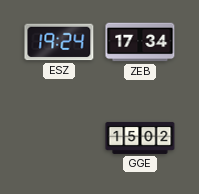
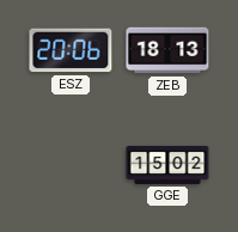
ESZ: 19:24 -> 20:06
ZEB: 17:34 -> 18:13
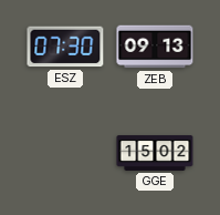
ESZ: 20:06 -> 07:30
ZEB: 18:13 -> 09:13
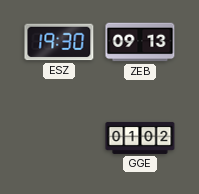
ESZ: 07:30 -> 19:30
GGE: 15:02 -> 01:02
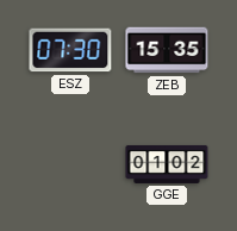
ESZ: 19:30 -> 07:30
ZEB: 09:13 -> 15:35
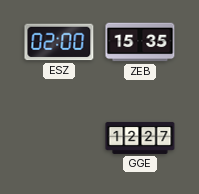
ESZ: 07:30 -> 02:00
GGE: 01:02 -> 12:27
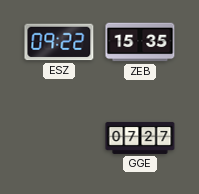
ESZ: 02:00 -> 09:22
GGE: 12:27 -> 07:27
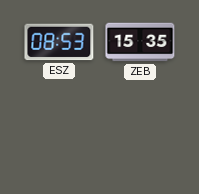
ESZ: 09:22 -> 08:53
GGE: 07:27 -> none
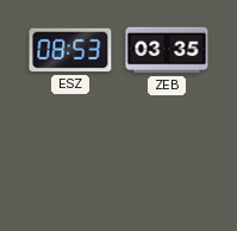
ZEB: 15:35 -> 03:35
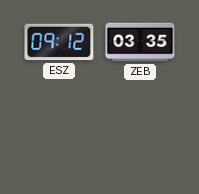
ESZ: 08:53 -> 09:12
